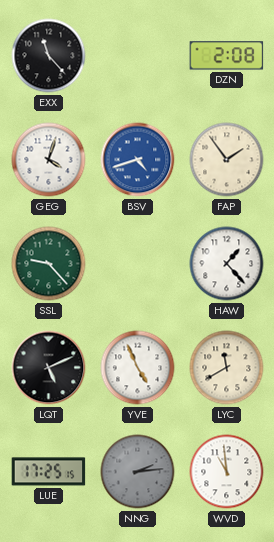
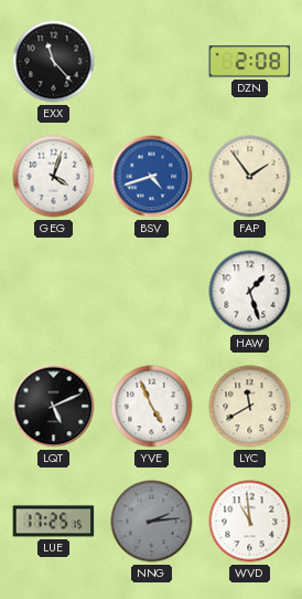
SSL: 9:23 -> none
HAW: 1:23 -> 1:27
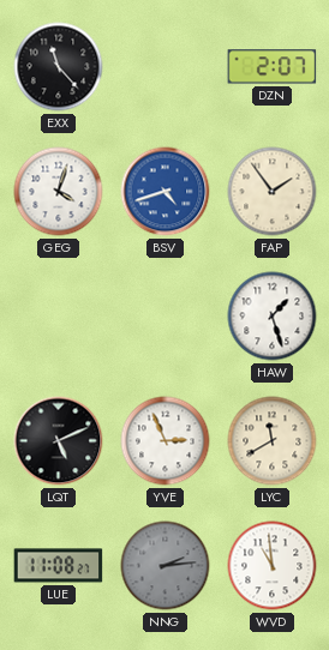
DZN: 2:08 -> 2:07
YVE: 4:56 -> 2:56
LUE: 17:25 -> 11:08
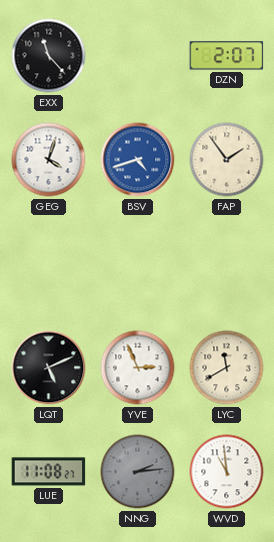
HAW: 1:27 -> none
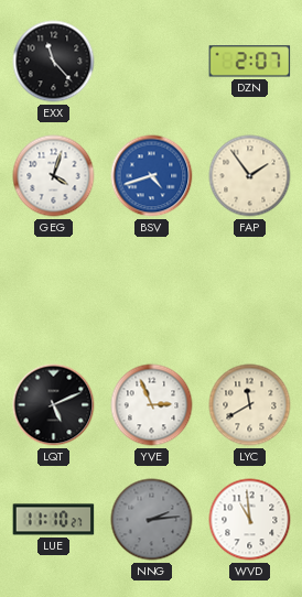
LUE: 11:08 -> 11:10
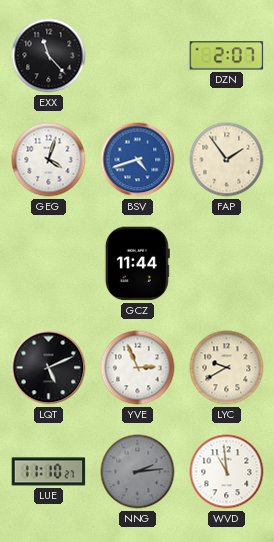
GCZ: none -> 11:44
LYC: 11:40 -> 9:40
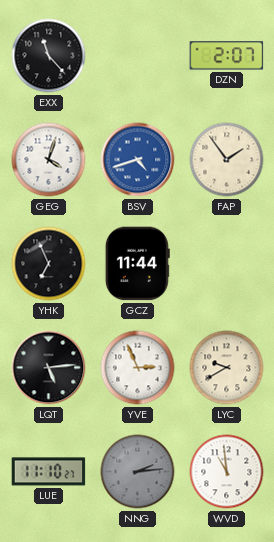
YHK: none -> 6:56
LQT: 5:11 -> 5:14
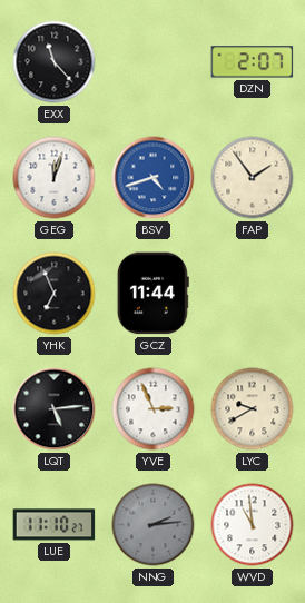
GEG: 4:03 -> 12:03
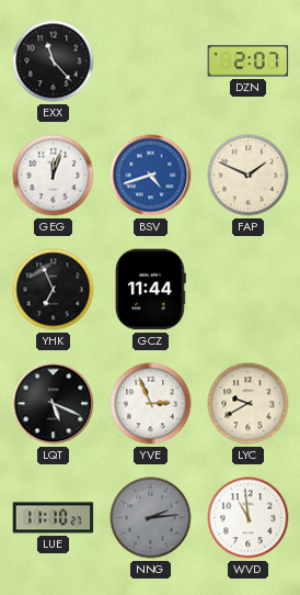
FAP: 1:54 -> 1:49
LQT: 5:14 -> 5:19
